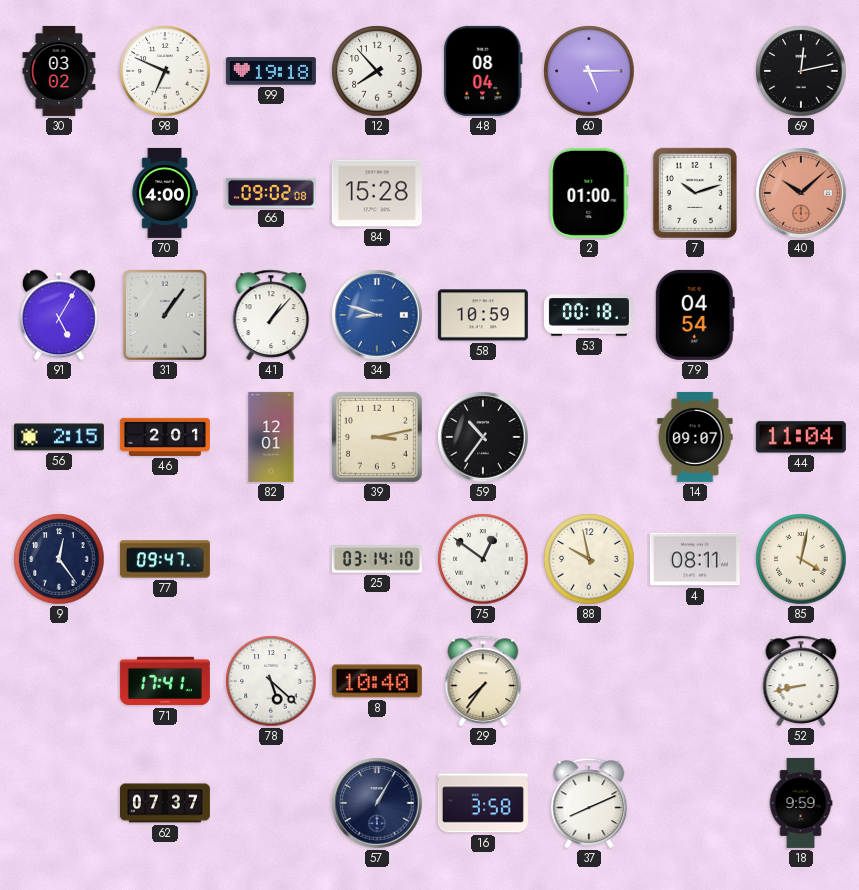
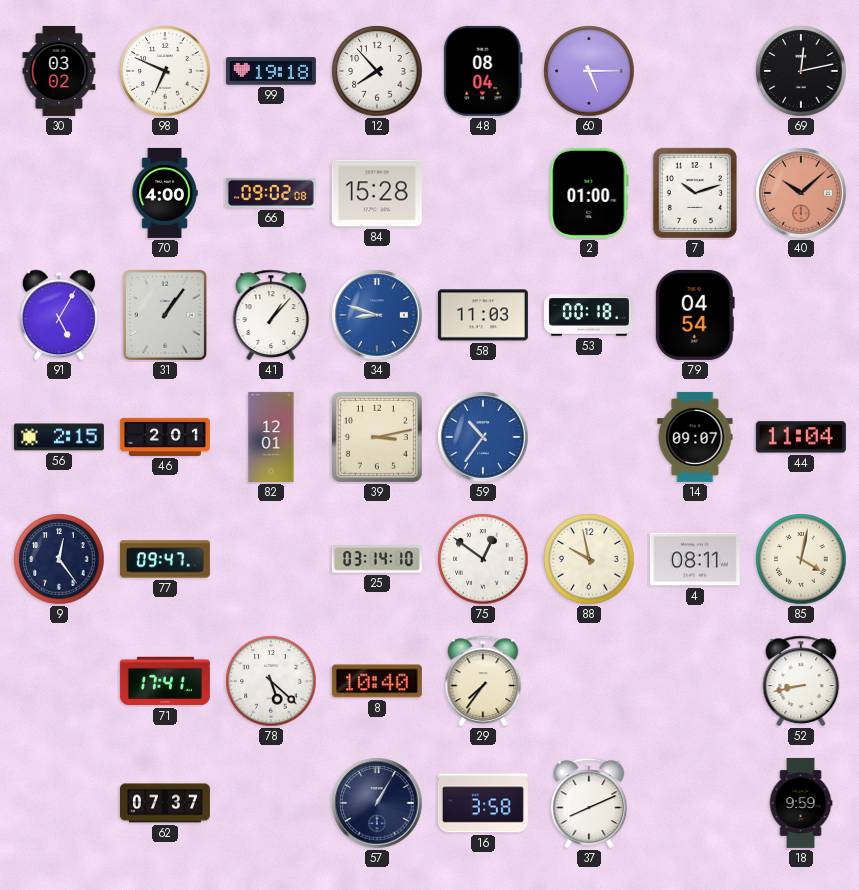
58: 10:59 -> 11:03
59 dial: black -> blue
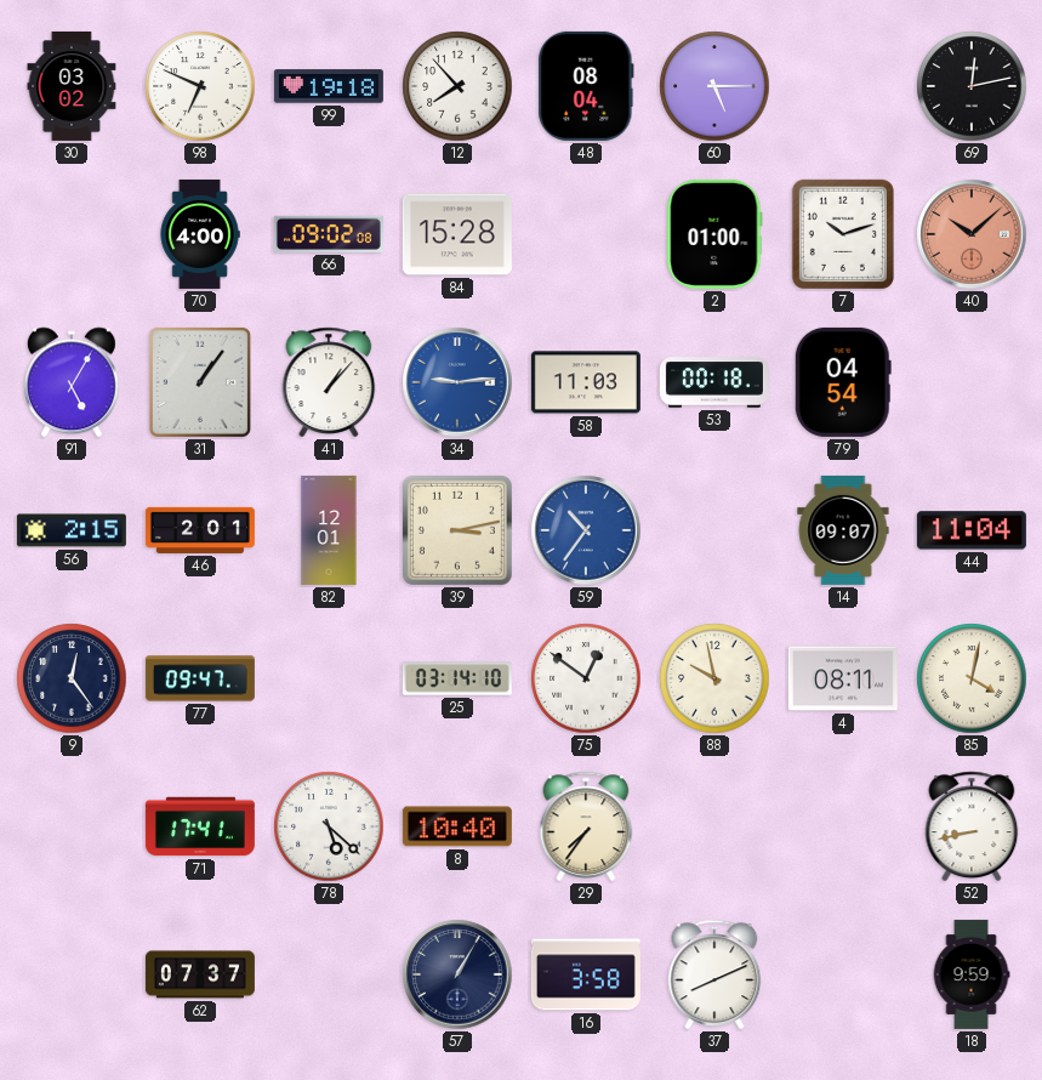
34: 8:48 -> 9:14
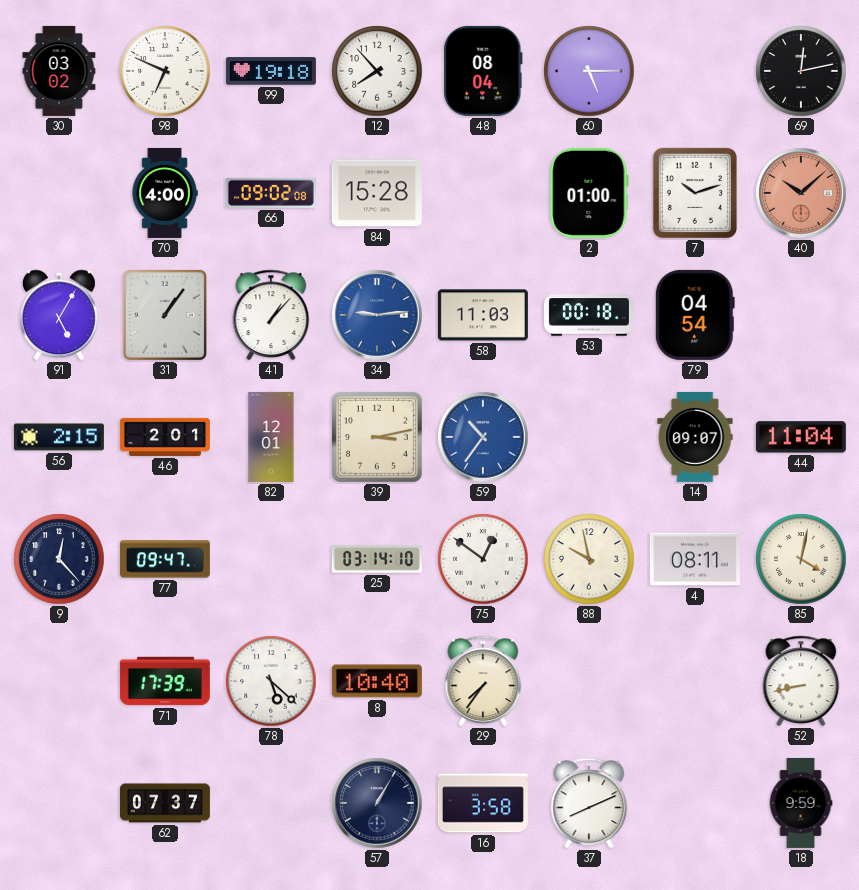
9: 12:24 -> 12:23
71: 17:41 -> 17:39
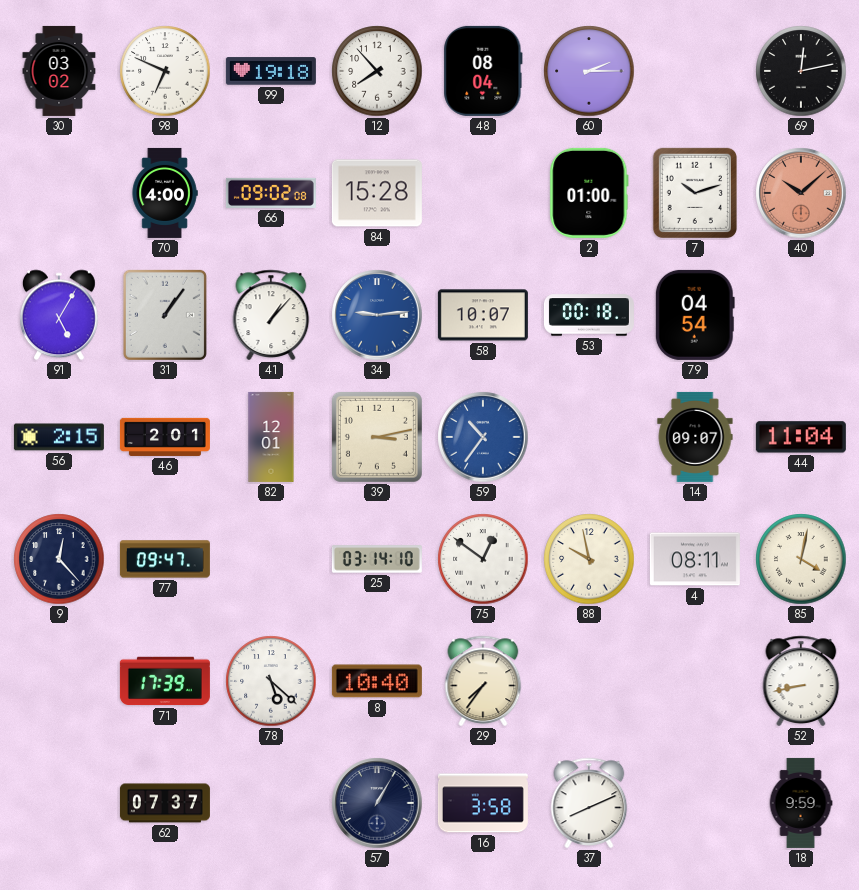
60: 5:15 -> 2:15
58: 11:03 -> 10:07
